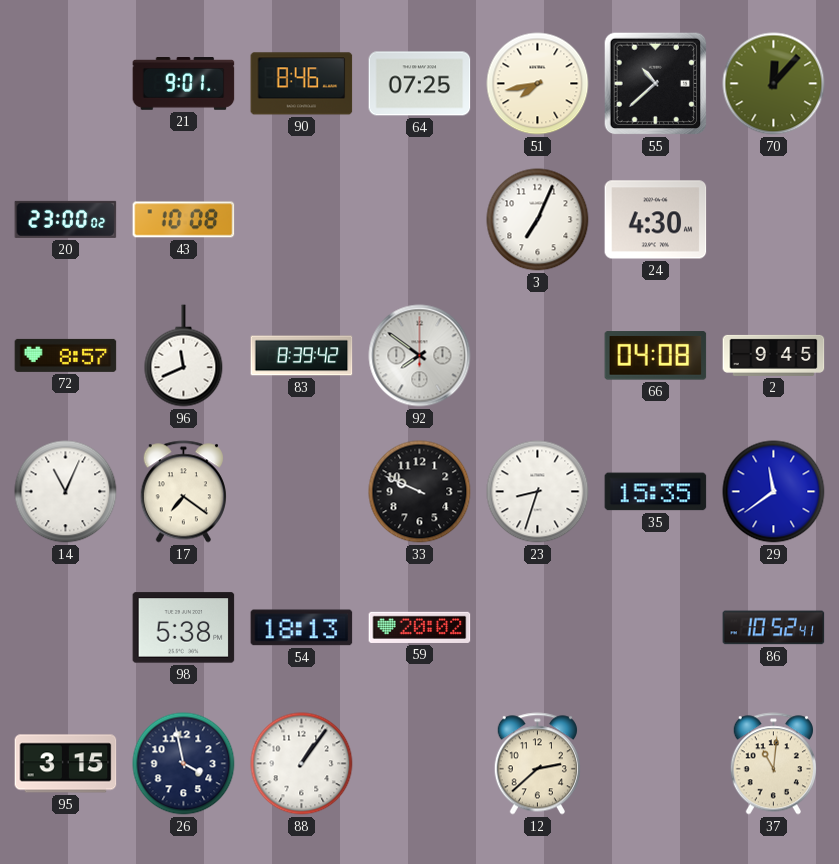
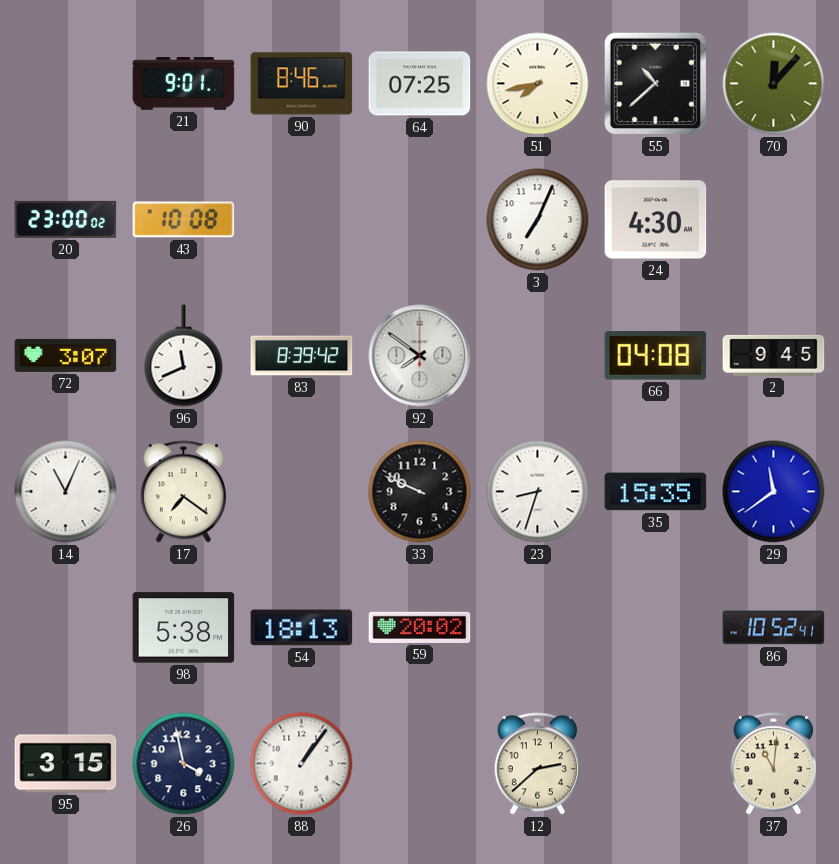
72: 8:57 -> 3:07
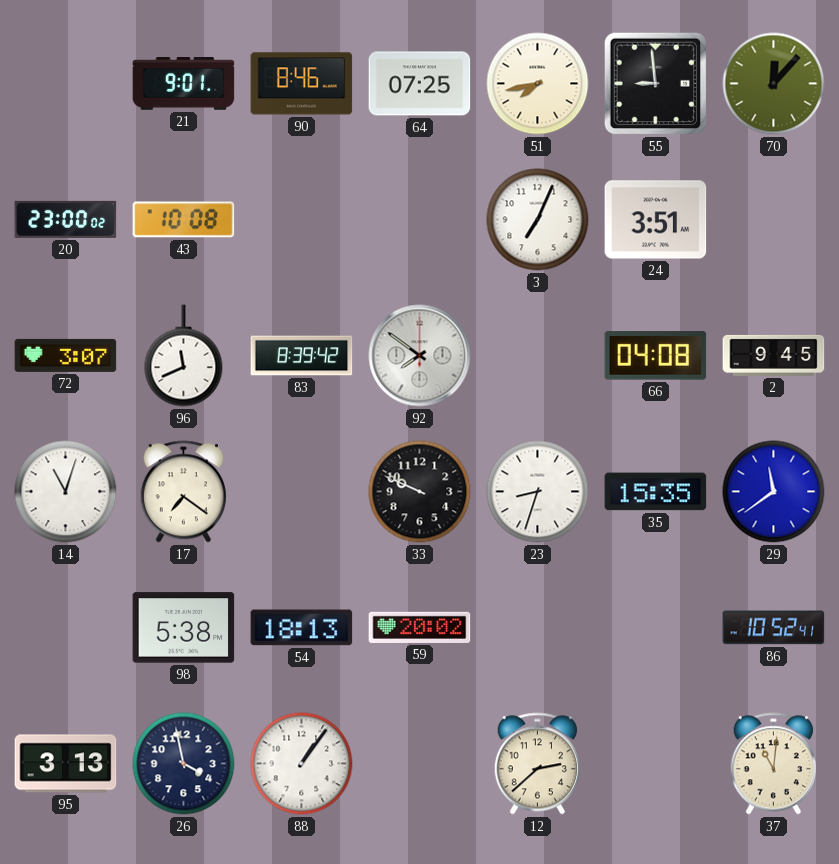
55: 10:38 -> 8:59
24: 4:30 -> 3:51
14: 11:04 -> 11:03
95: 3:15 -> 3:13
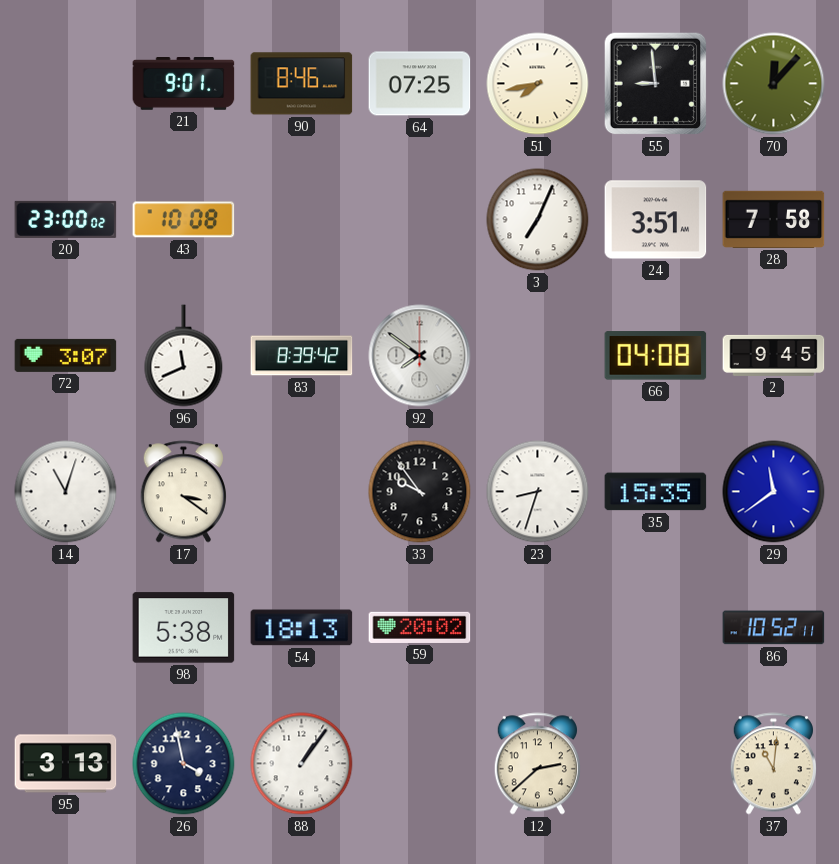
28: none -> 7:58
17: 7:21 -> 3:21
33: 9:49 -> 9:54
86: 10:52:41 -> 10:52:11
